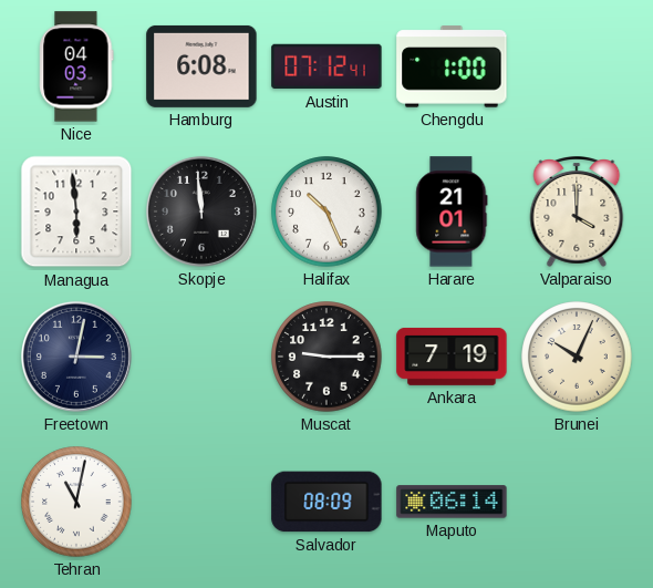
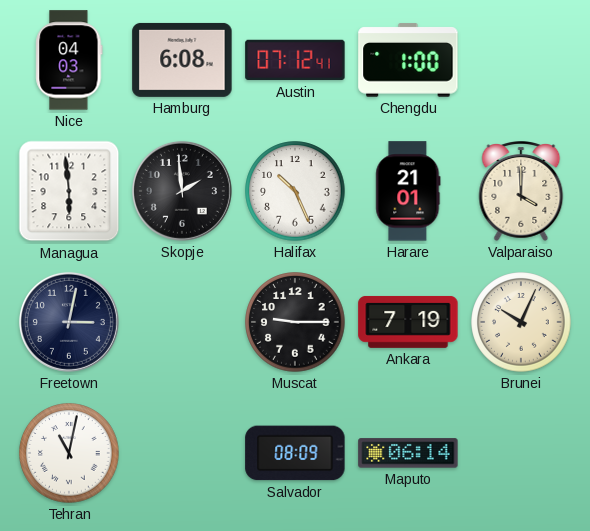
Skopje: 11:59 -> 1:59
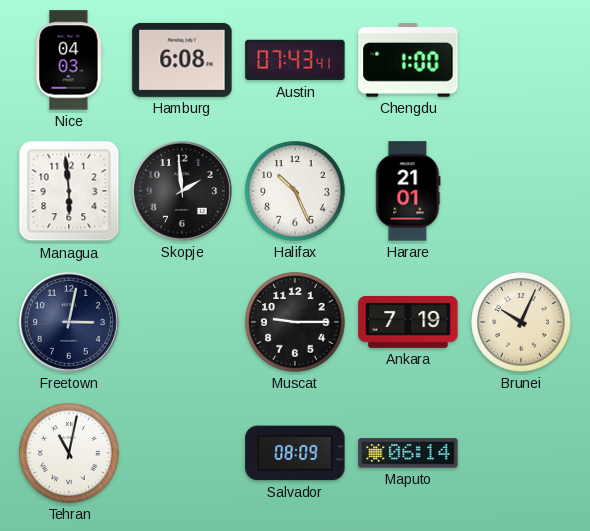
Austin: 07:12 -> 07:43
Valparaiso: 4:00 -> none
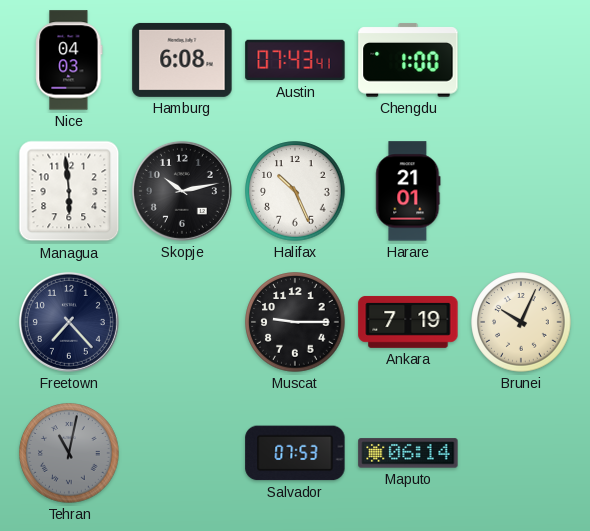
Skopje: 1:59 -> 10:13
Freetown: 3:02 -> 7:23
Tehran dial: white -> grey
Salvador: 08:09 -> 07:53
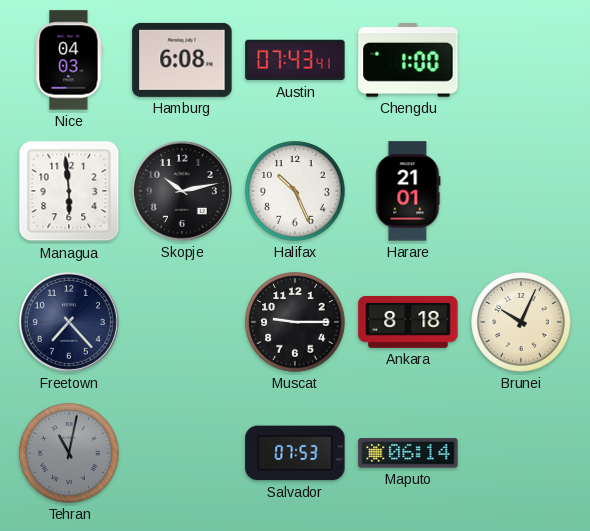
Ankara: 7:19 -> 8:18
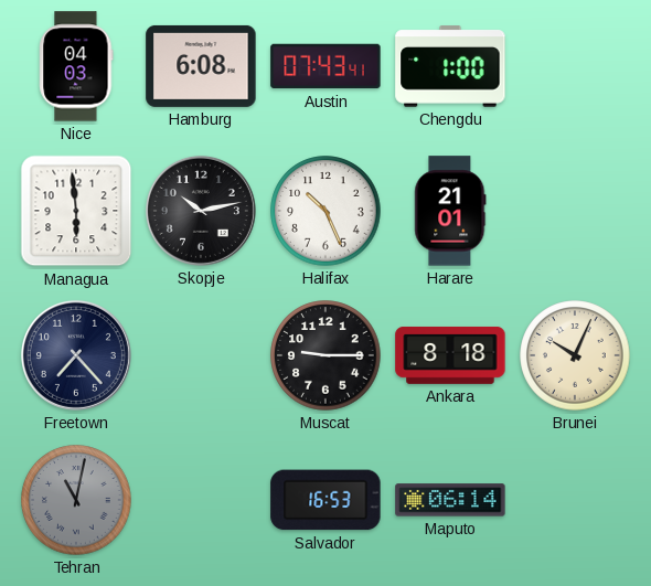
Salvador: 07:53 -> 16:53
